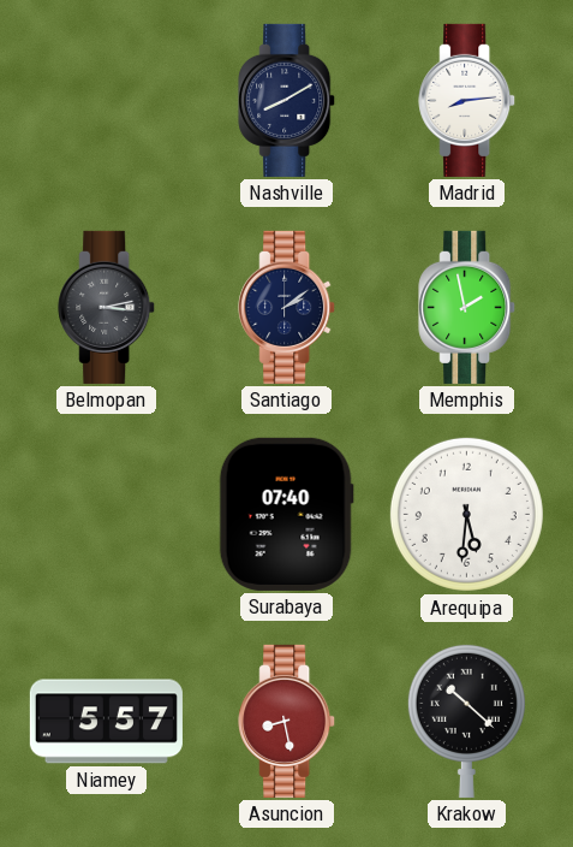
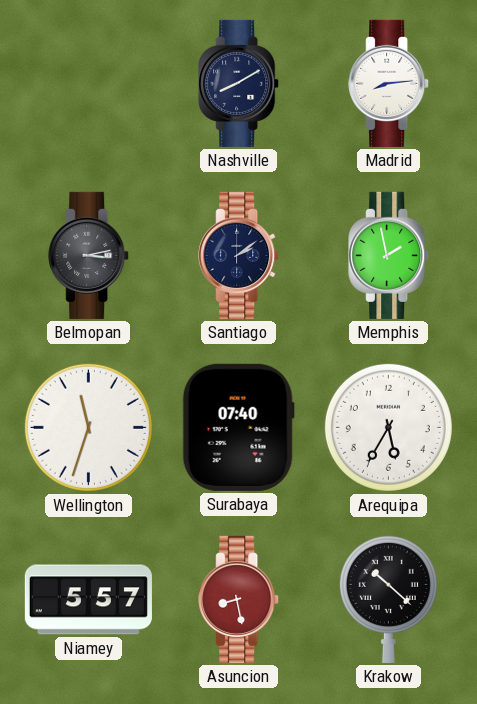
Wellington: none -> 11:33
Arequipa: 5:31 -> 5:35
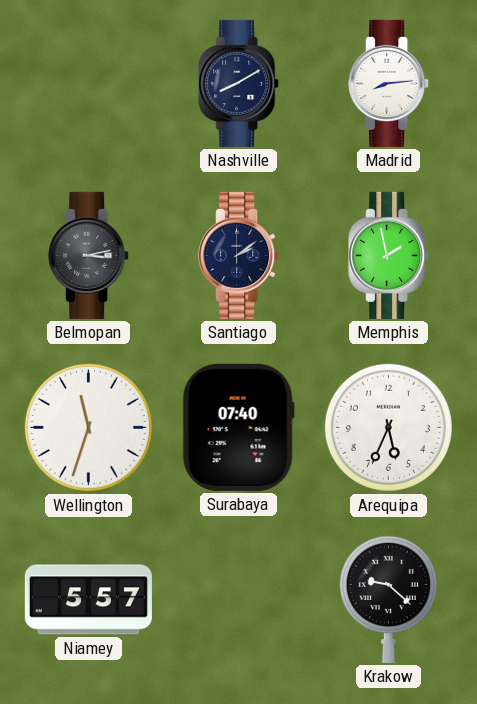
Arequipa: 5:35 -> 5:34
Asuncion: 8:28 -> none
Krakow: 10:22 -> 9:22
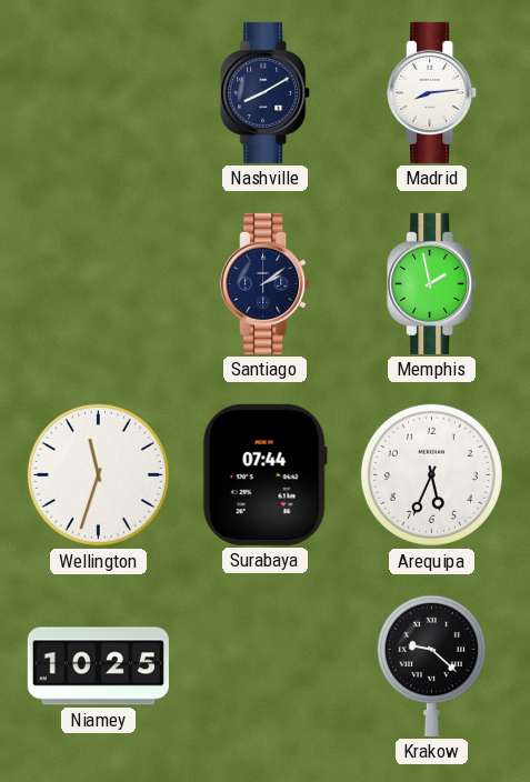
Belmopan: 3:13 -> none
Surabaya: 07:40 -> 07:44
Niamey: 5:57 -> 10:25
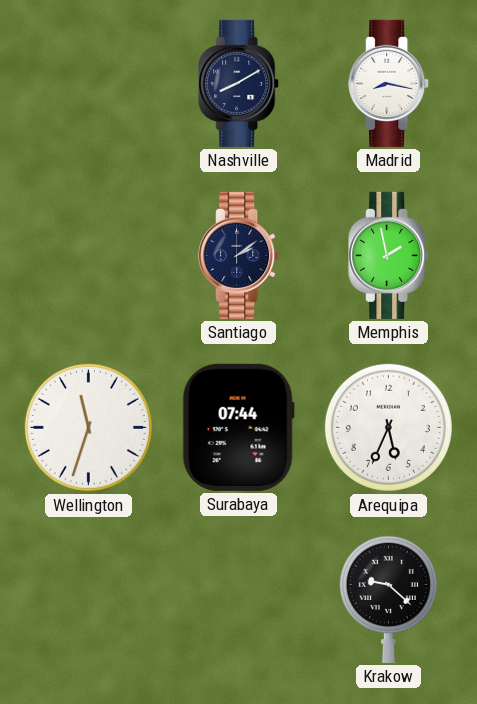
Madrid: 8:14 -> 8:17
Niamey: 10:25 -> none
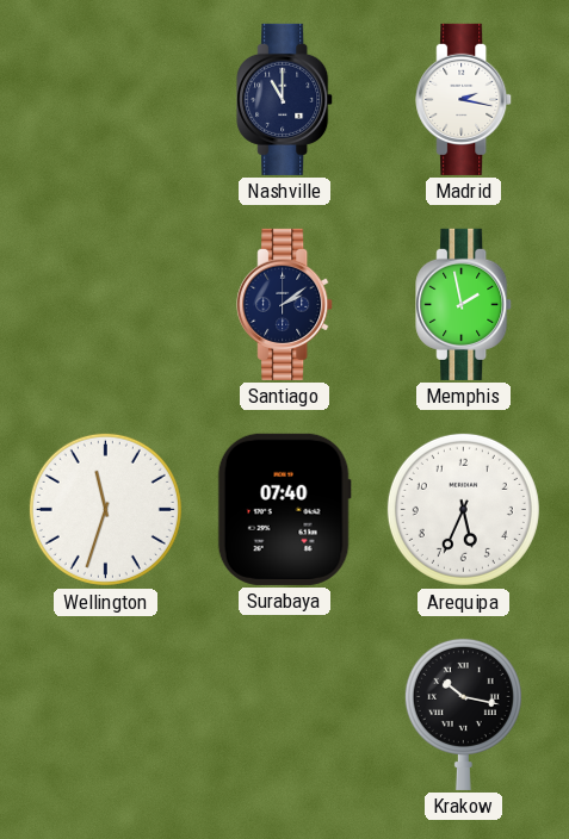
Nashville: 8:10 -> 11:00
Madrid: 8:17 -> 2:17
Surabaya: 07:44 -> 07:40
Krakow: 9:22 -> 10:17
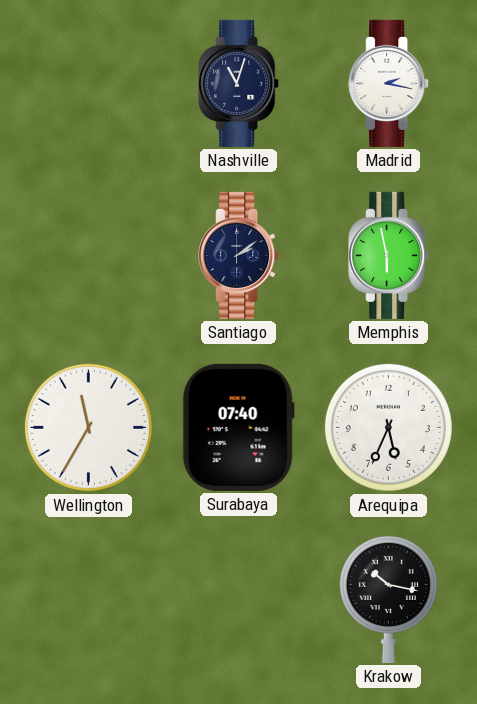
Nashville: 11:00 -> 11:03
Memphis: 1:58 -> 5:58
Wellington: 11:33 -> 11:35
